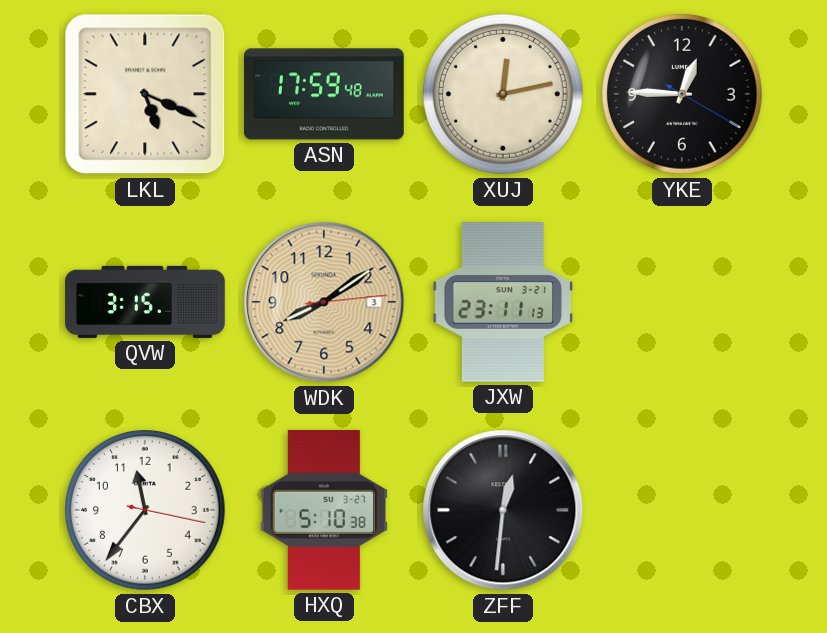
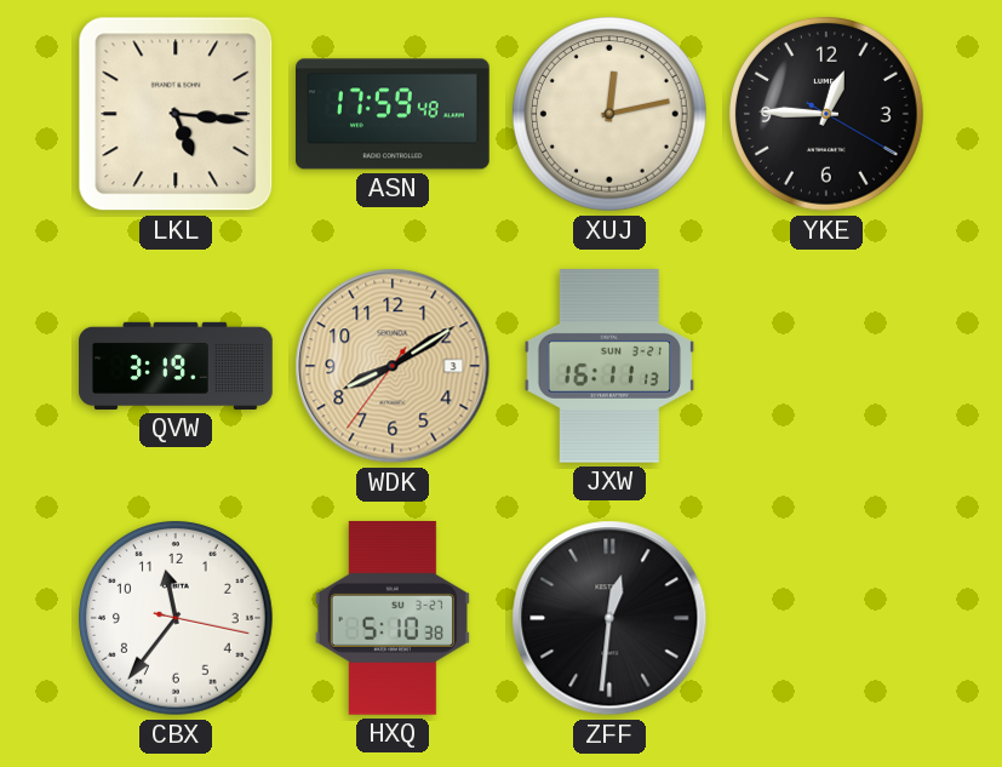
LKL: 5:19 -> 5:16
QVW: 3:15 -> 3:19
WDK: 8:09:14 -> 8:09:36
JXW: 23:11 -> 16:11
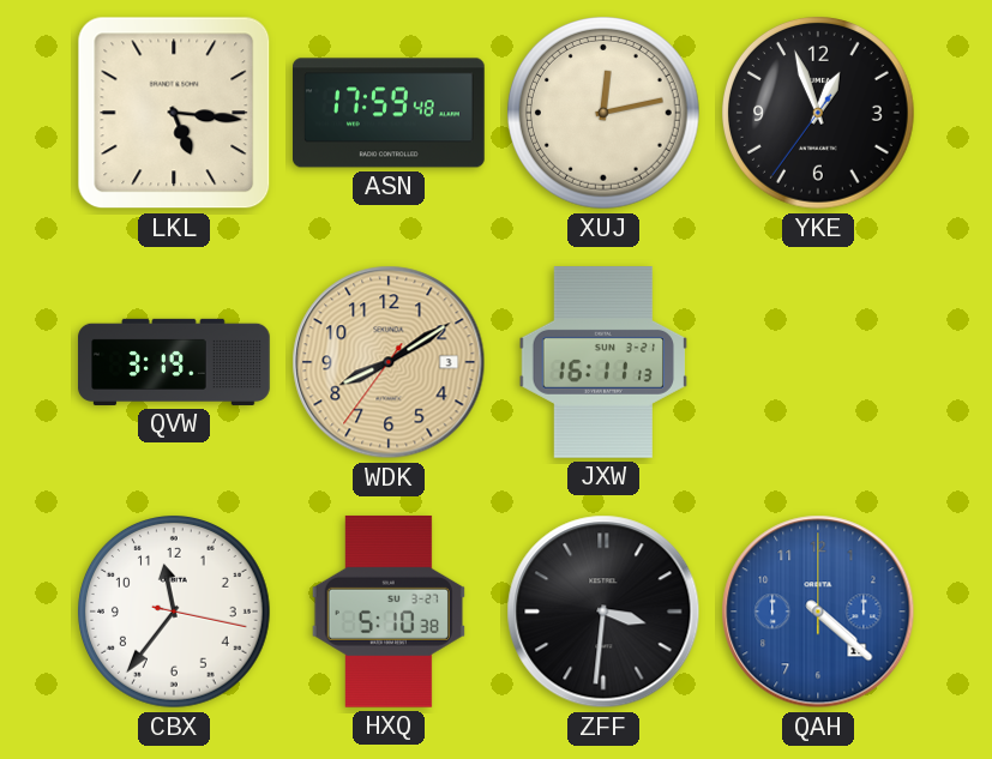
YKE: 12:45 -> 12:56
ZFF: 12:31 -> 3:31
QAH: none -> 4:22
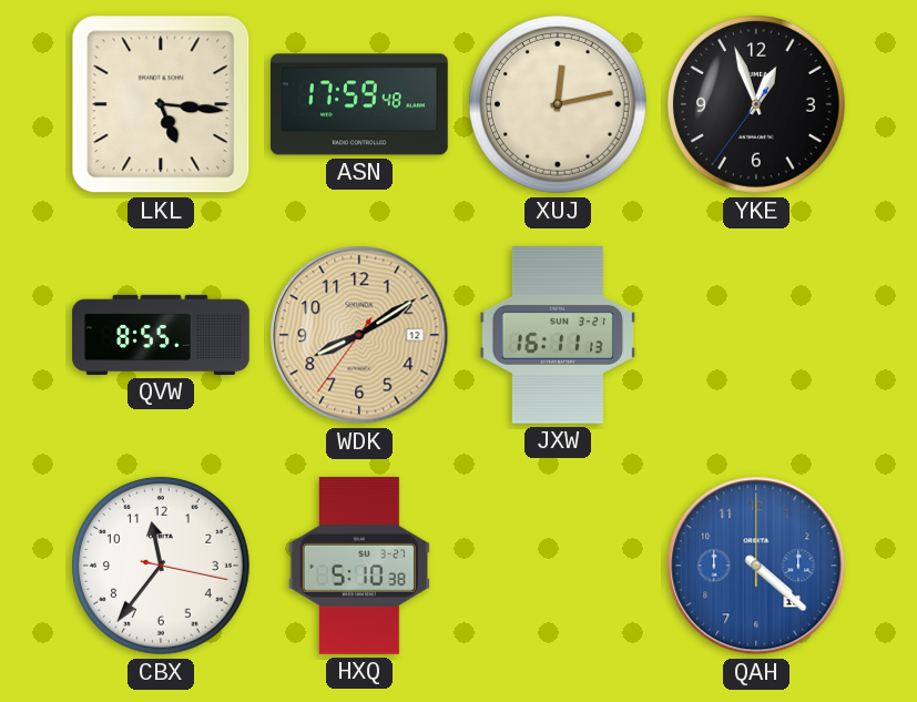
QVW: 3:19 -> 8:55
WDK date: 3 -> 12
ZFF: 3:31 -> none
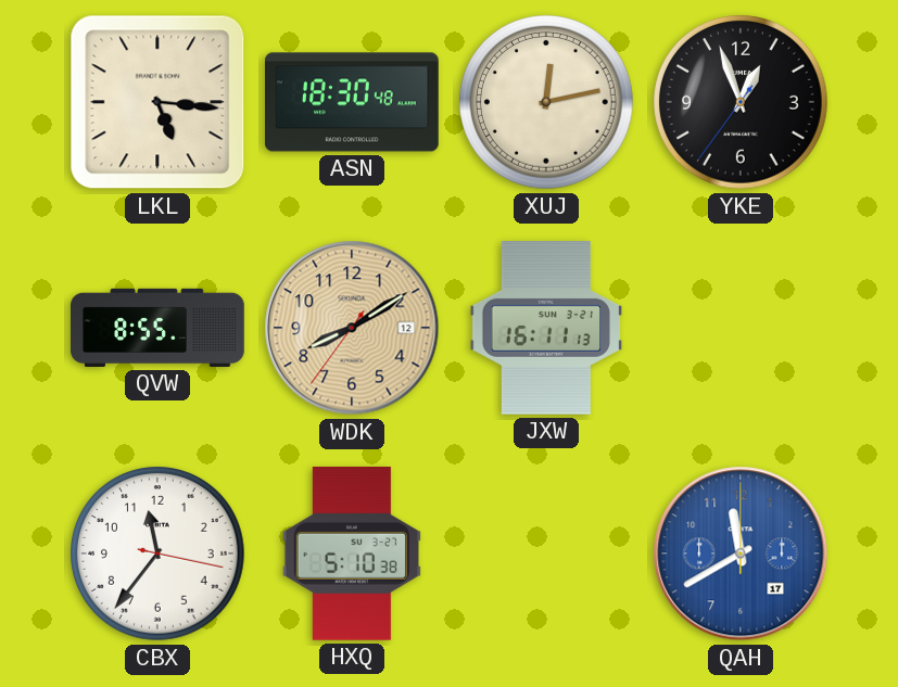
ASN: 17:59 -> 18:30
QAH: 4:22 -> 11:40
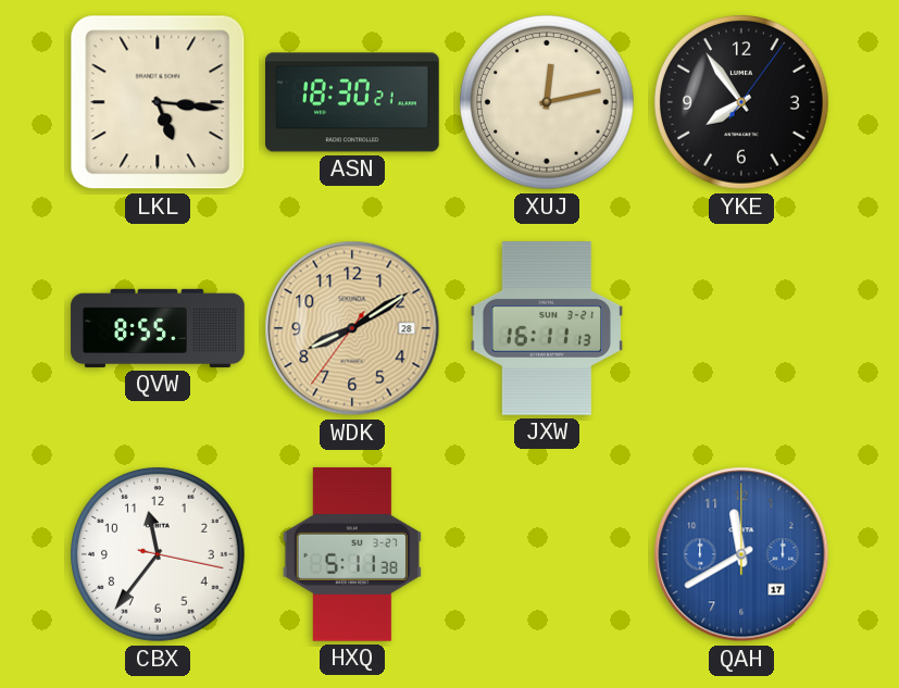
ASN: 18:30:48 -> 18:30:21
YKE: 12:56 -> 7:54
WDK date: 12 -> 28
HXQ: 5:10 -> 5:11
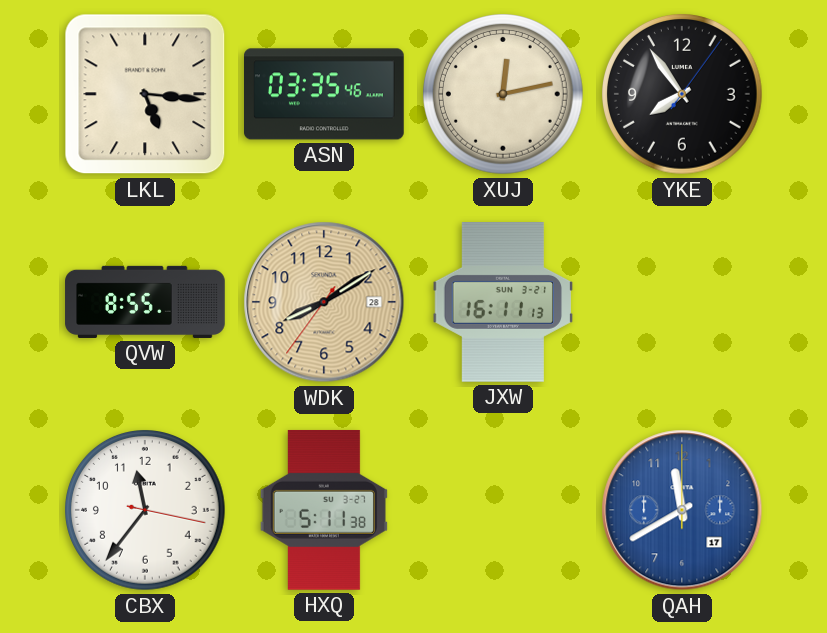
ASN: 18:30 -> 03:35
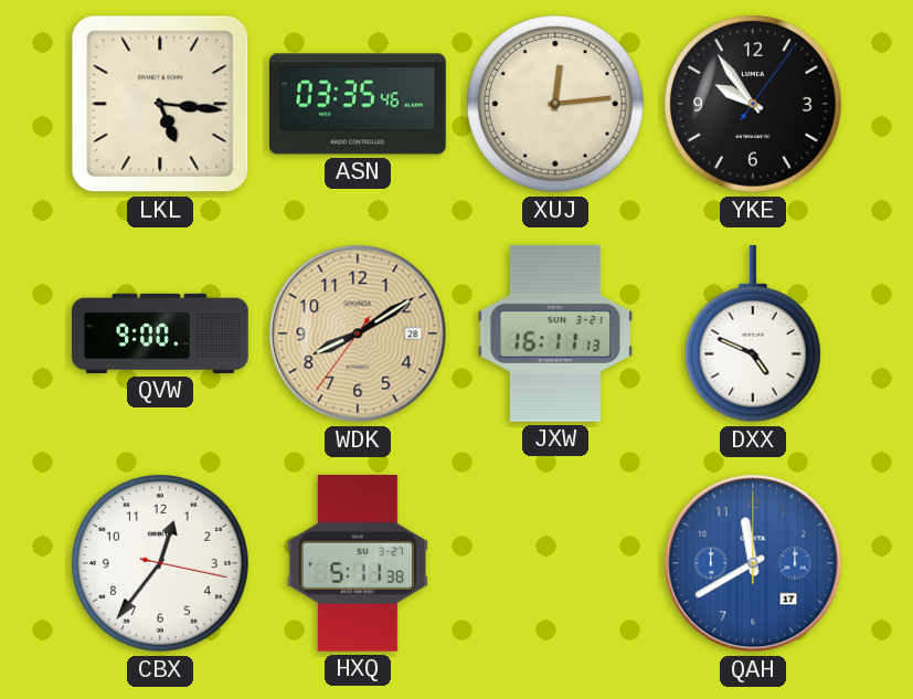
XUJ: 12:13 -> 12:14
YKE: 7:54 -> 9:54
QVW: 8:55 -> 9:00
DXX: none -> 4:49
CBX: 11:36 -> 12:36
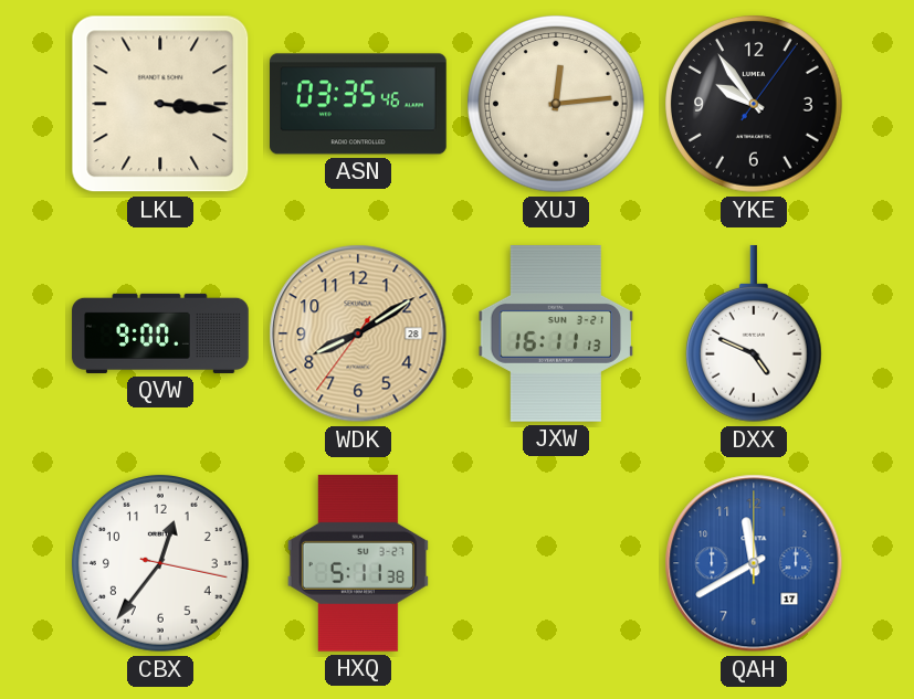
LKL: 5:16 -> 3:16
